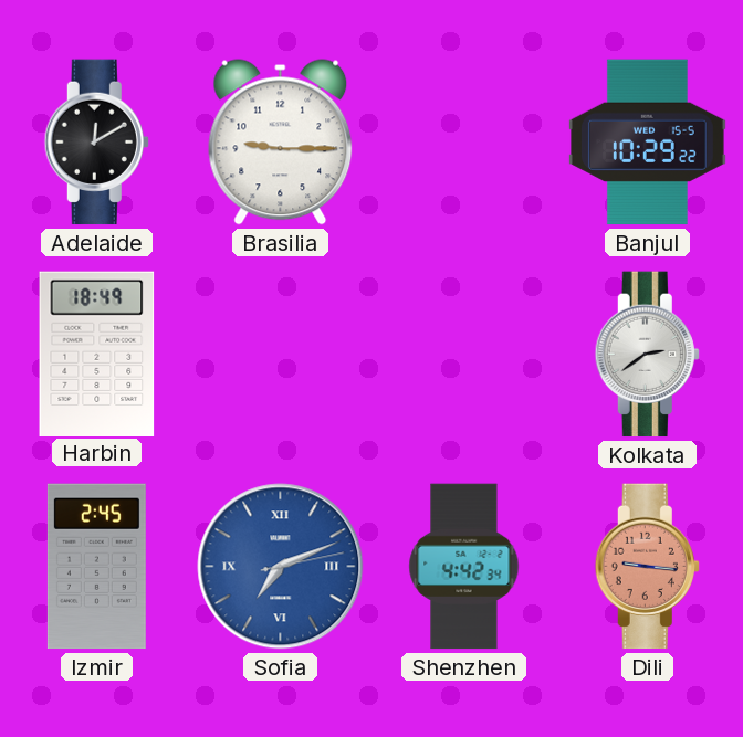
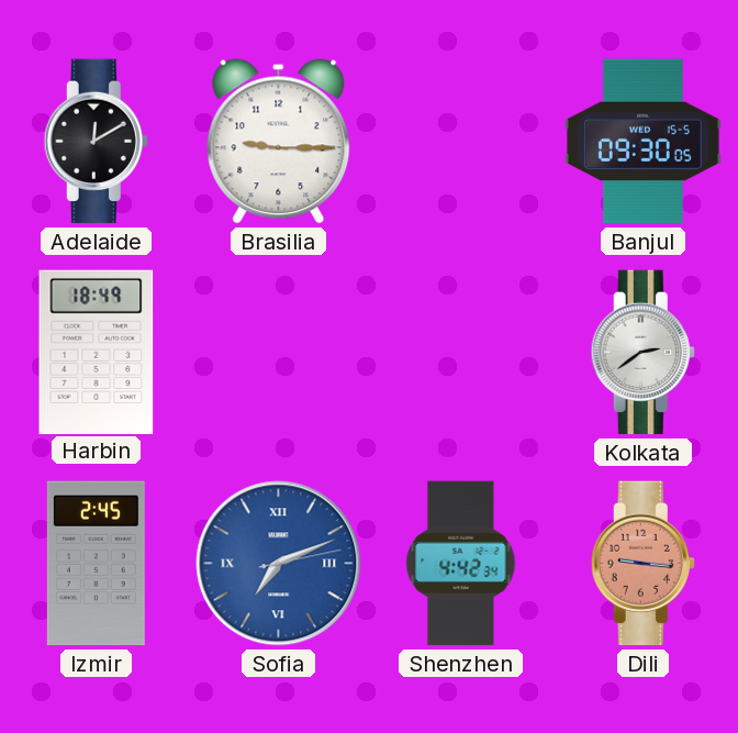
Banjul: 10:29 -> 09:30
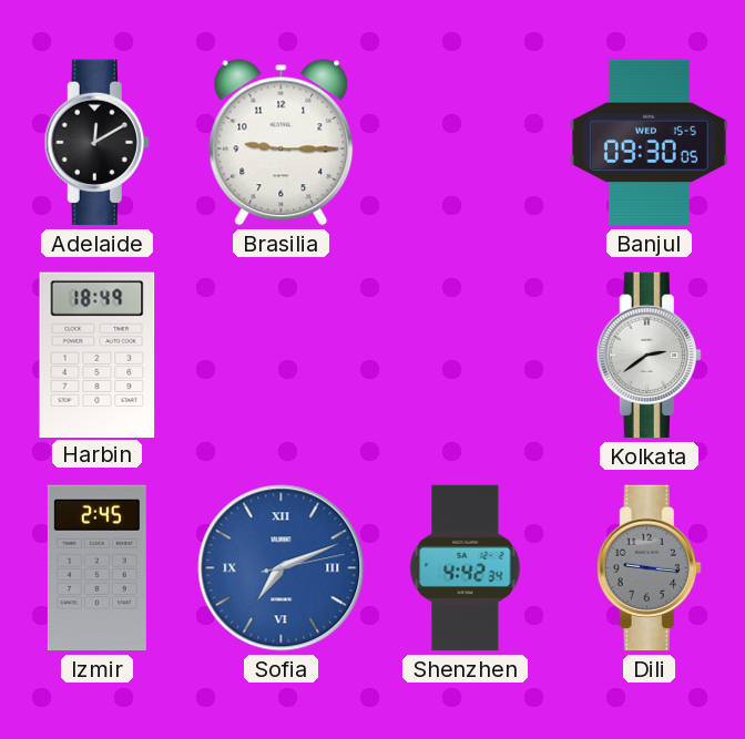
Dili dial: salmon -> grey
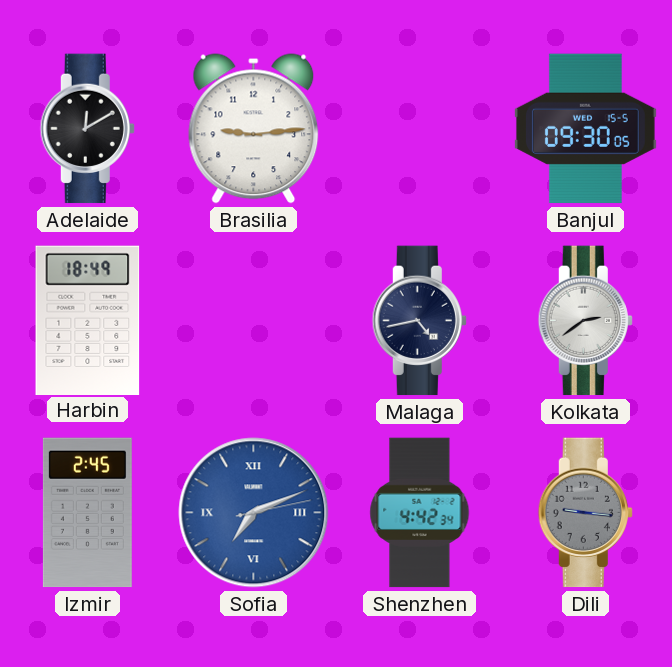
Brasilia: 9:15 -> 9:14
Malaga: none -> 4:43
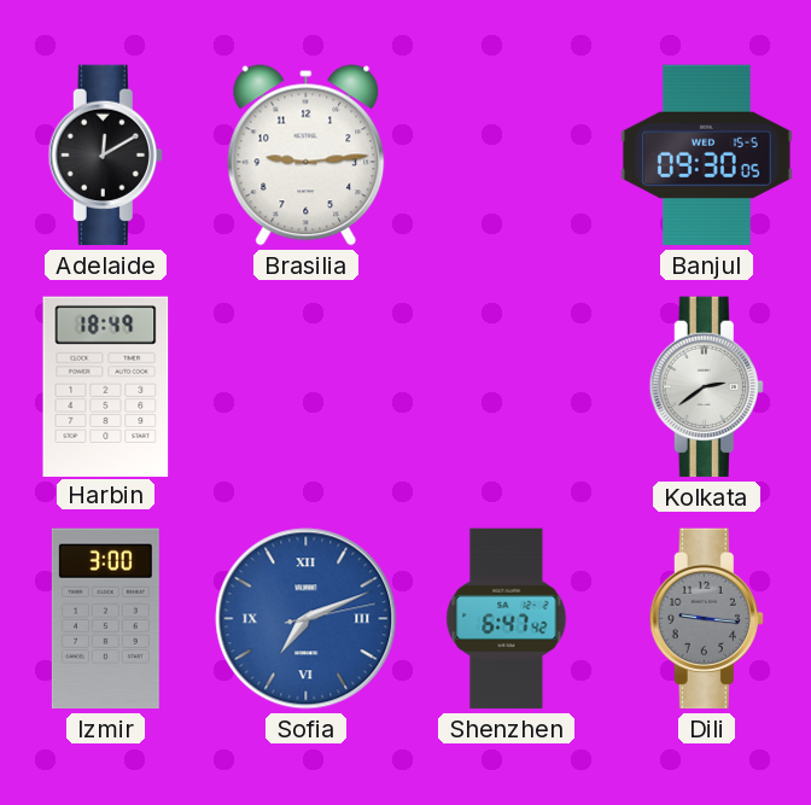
Malaga: 4:43 -> none
Izmir: 2:45 -> 3:00
Shenzhen: 4:42 -> 6:47
